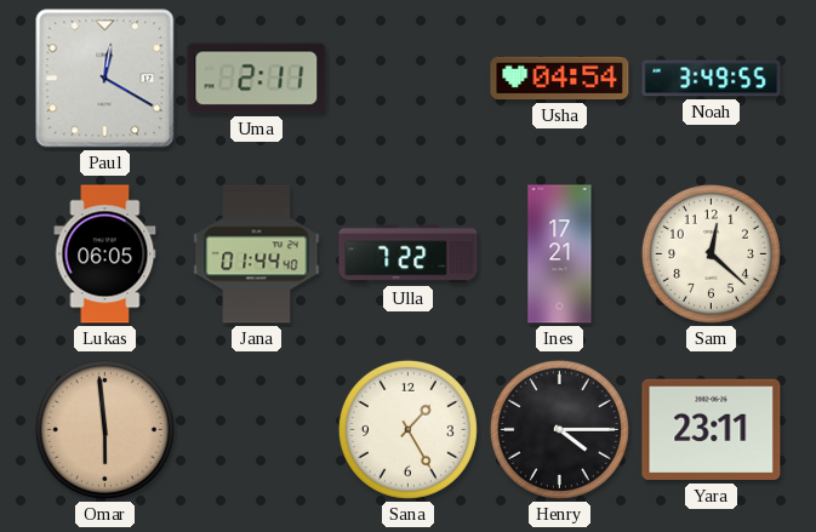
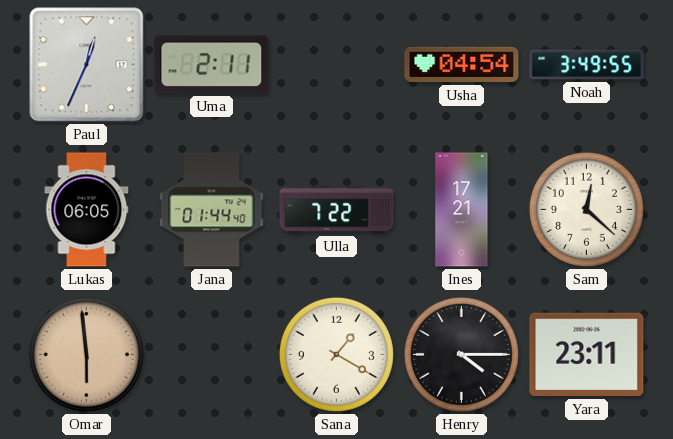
Paul: 12:20 -> 12:34
Sana: 1:25 -> 1:20
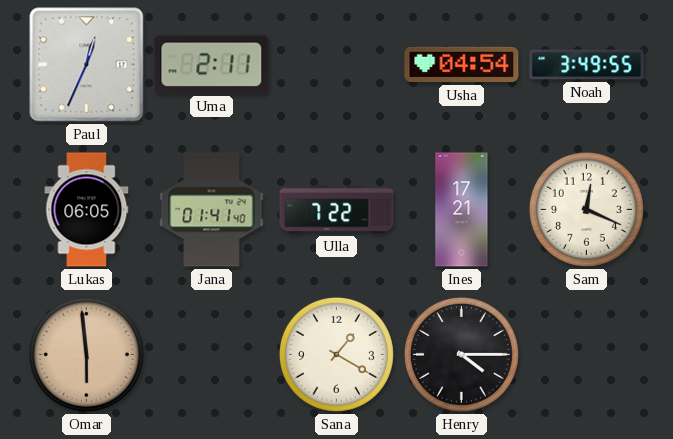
Jana: 01:44 -> 01:41
Sam: 12:22 -> 12:19
Yara: 23:11 -> none
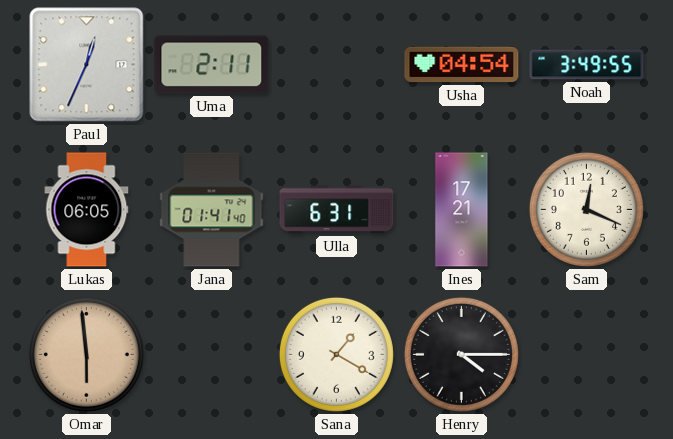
Ulla: 7:22 -> 6:31
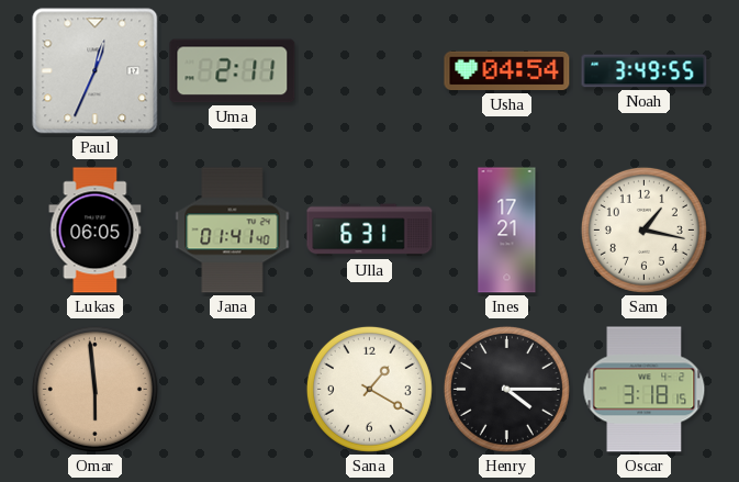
Sam: 12:19 -> 1:17
Oscar: none -> 3:18
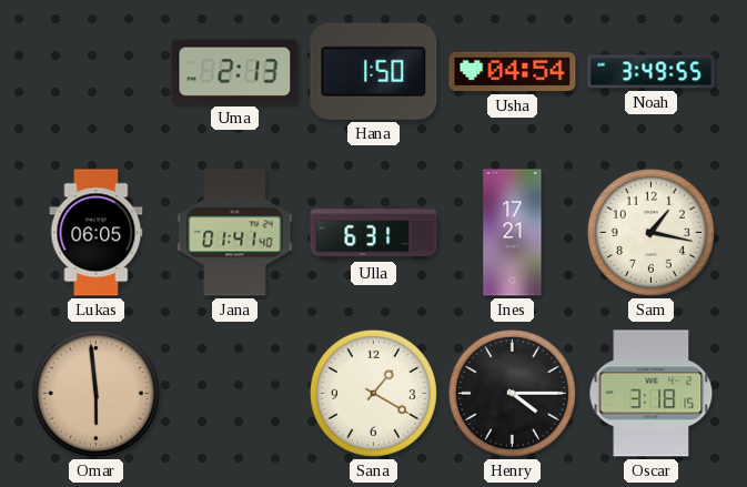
Paul: 12:34 -> none
Uma: 2:11 -> 2:13
Hana: none -> 1:50
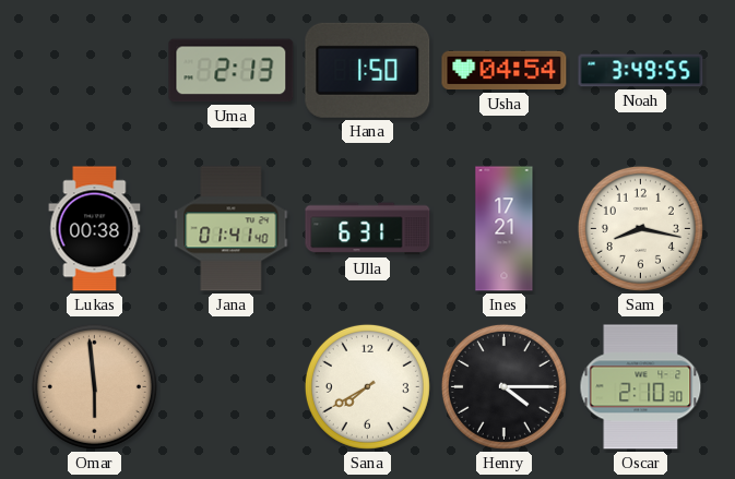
Lukas: 06:05 -> 00:38
Sam: 1:17 -> 8:17
Sana: 1:20 -> 7:40
Oscar: 3:18 -> 2:10
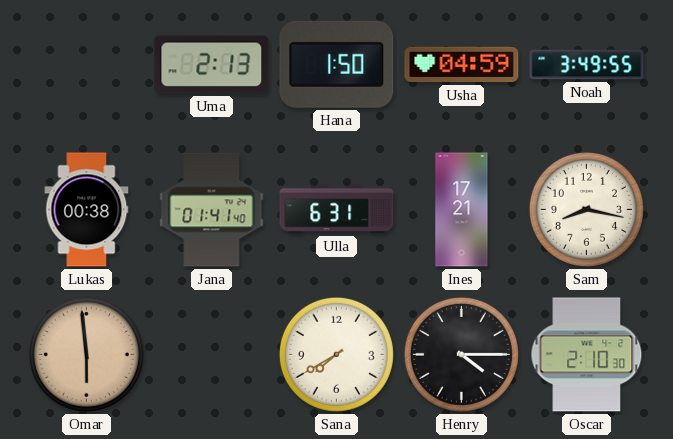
Usha: 04:54 -> 04:59
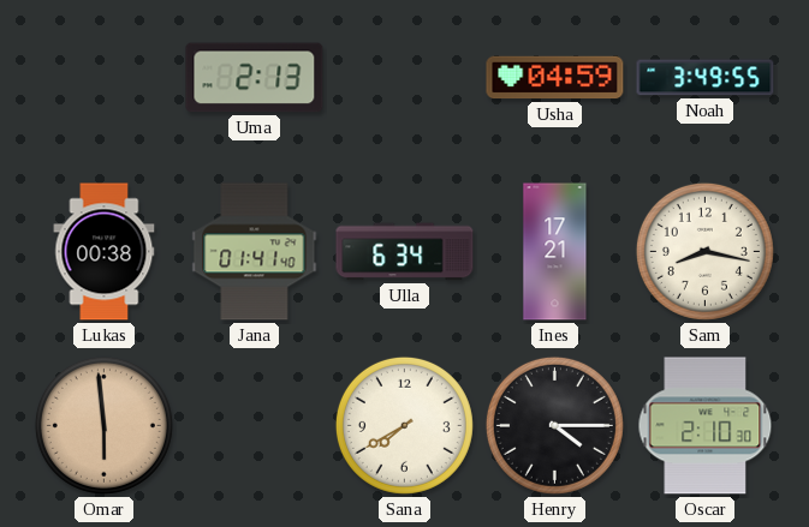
Hana: 1:50 -> none
Ulla: 6:31 -> 6:34
